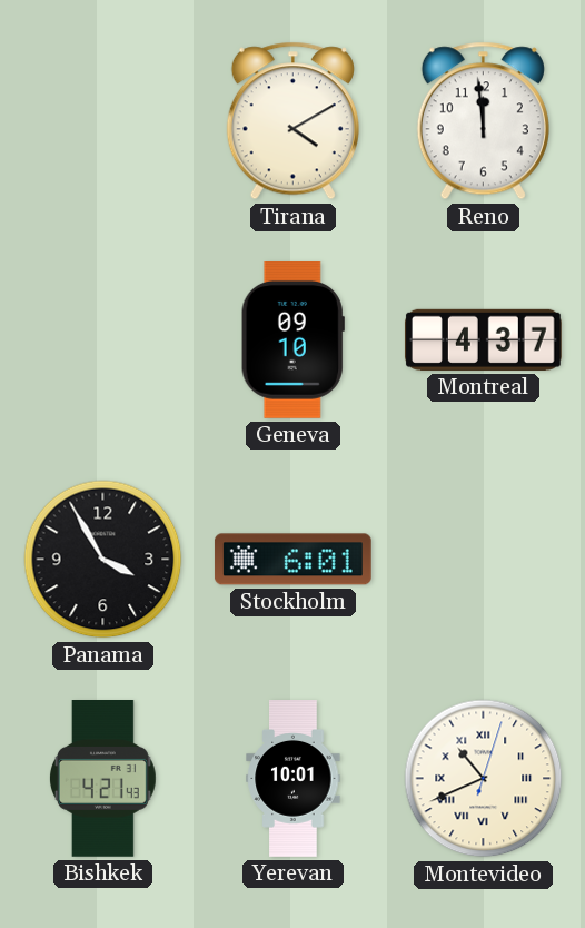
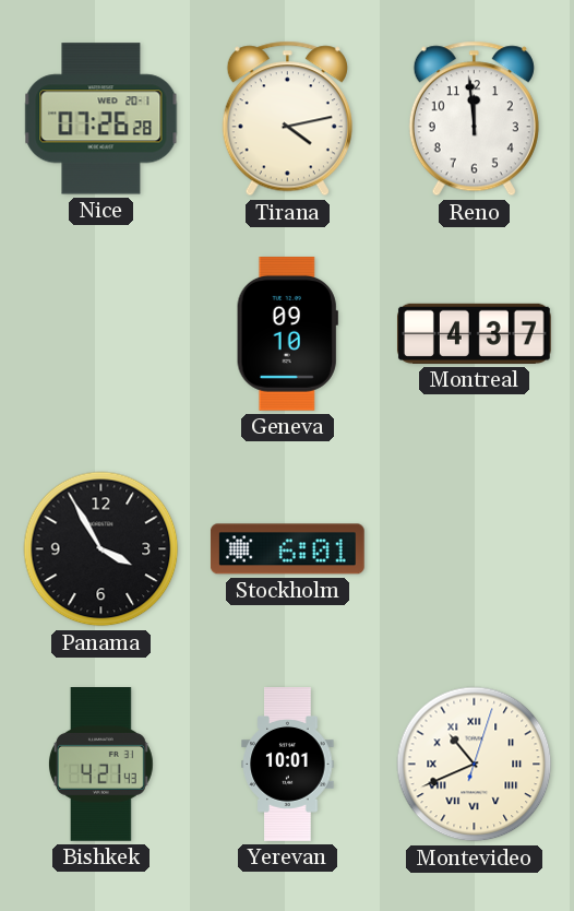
Nice: none -> 07:26
Tirana: 4:10 -> 4:13
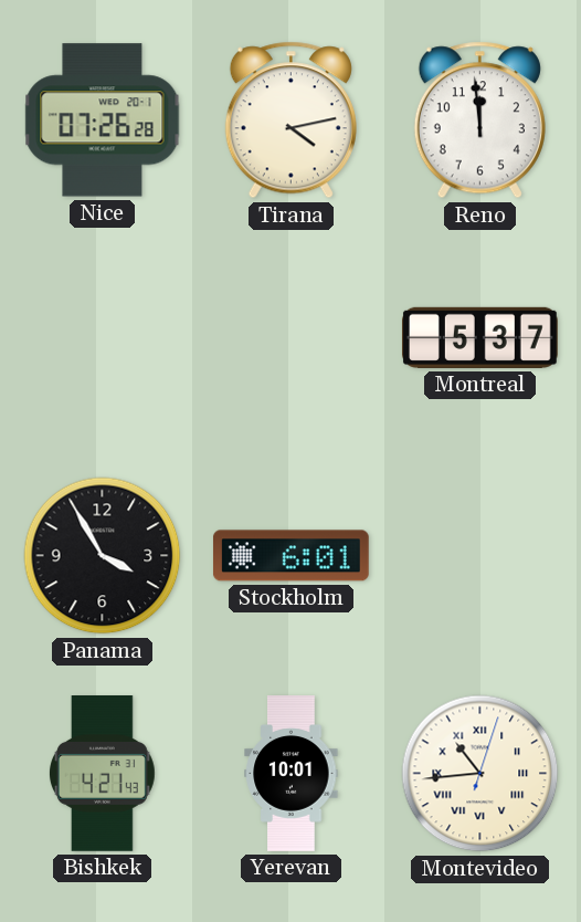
Geneva: 09:10 -> none
Montreal: 4:37 -> 5:37
Montevideo: 10:41 -> 10:44
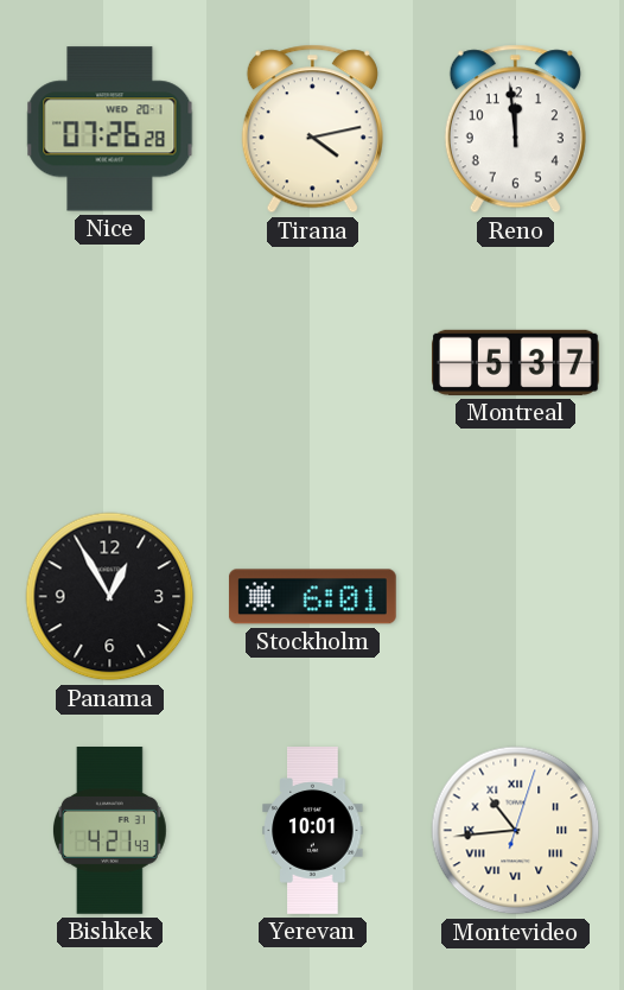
Panama: 3:55 -> 12:55
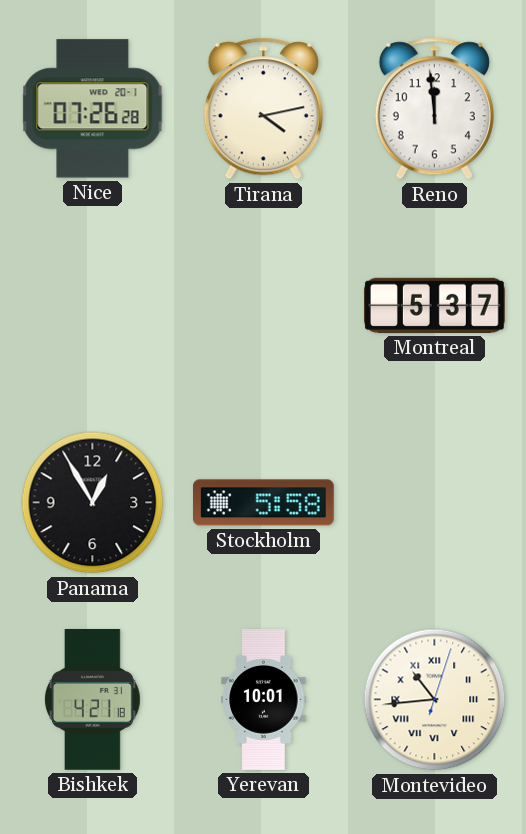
Stockholm: 6:01 -> 5:58
Bishkek: 4:21:43 -> 4:21:18
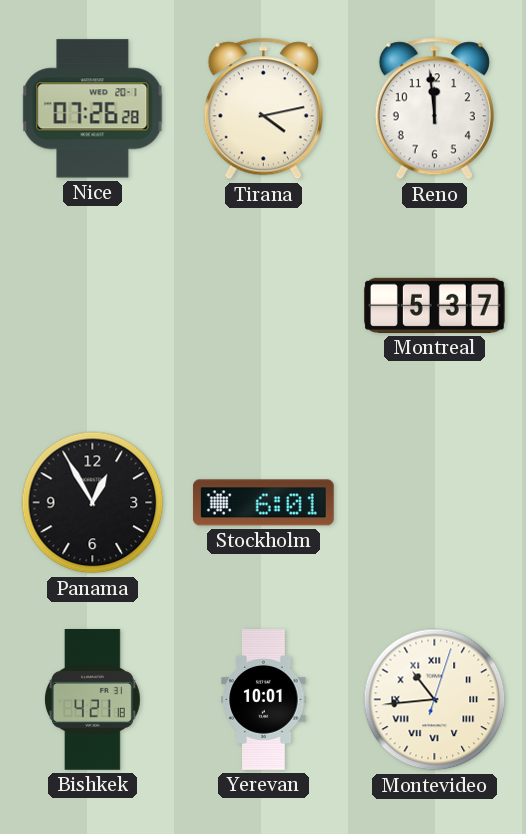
Stockholm: 5:58 -> 6:01
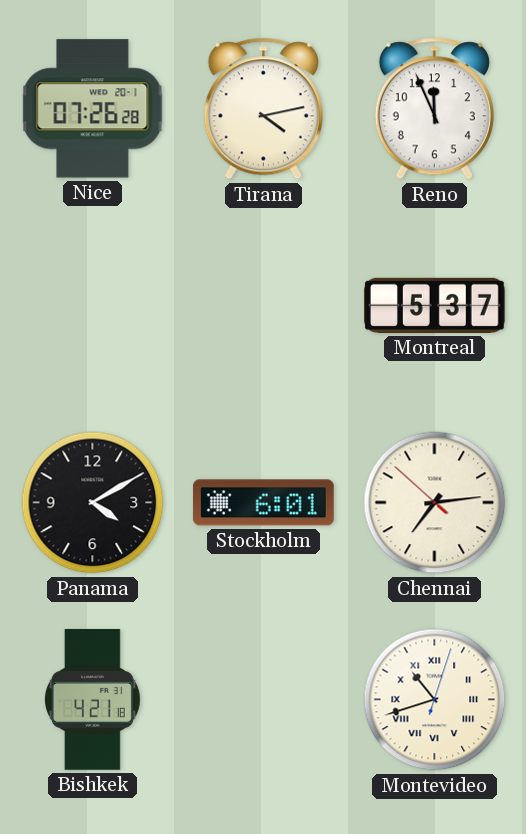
Reno: 11:59 -> 11:56
Panama: 12:55 -> 4:10
Chennai: none -> 7:13
Yerevan: 10:01 -> none
Montevideo: 10:44 -> 10:42
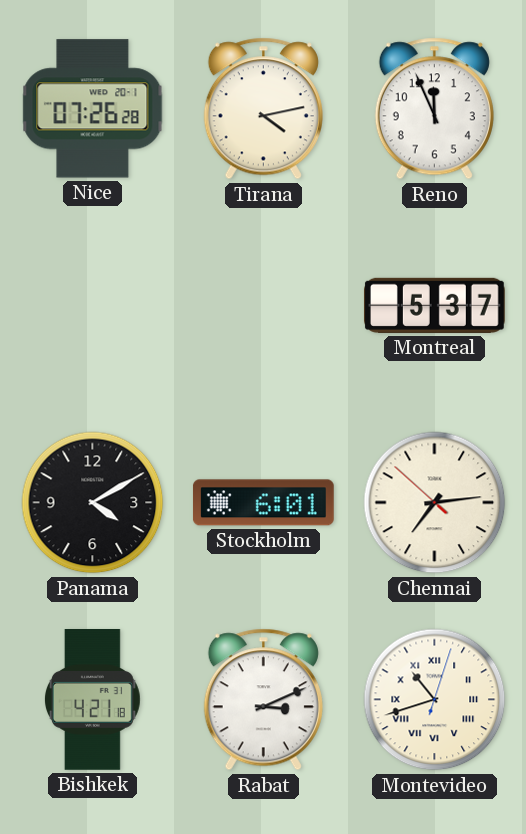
Rabat: none -> 3:11
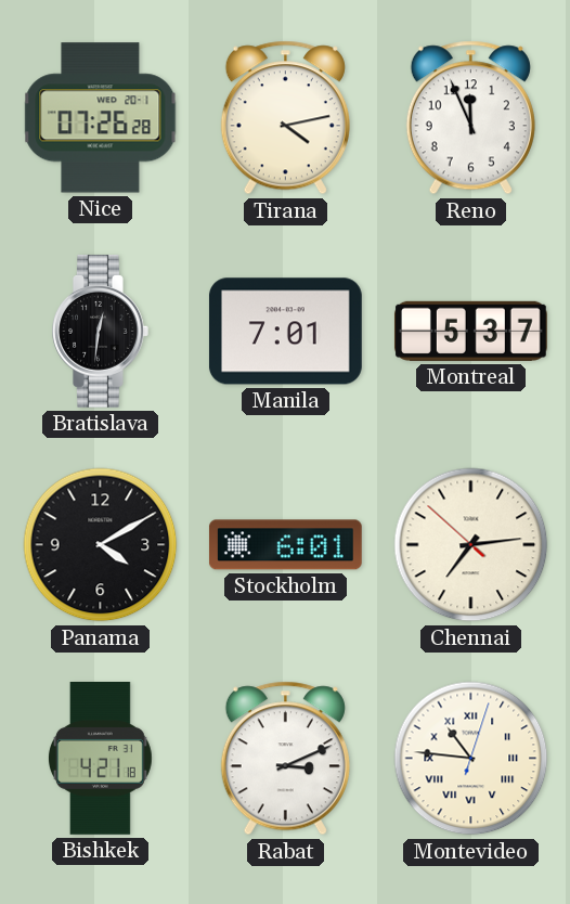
Bratislava: none -> 12:31
Manila: none -> 7:01
Montevideo: 10:42 -> 10:46
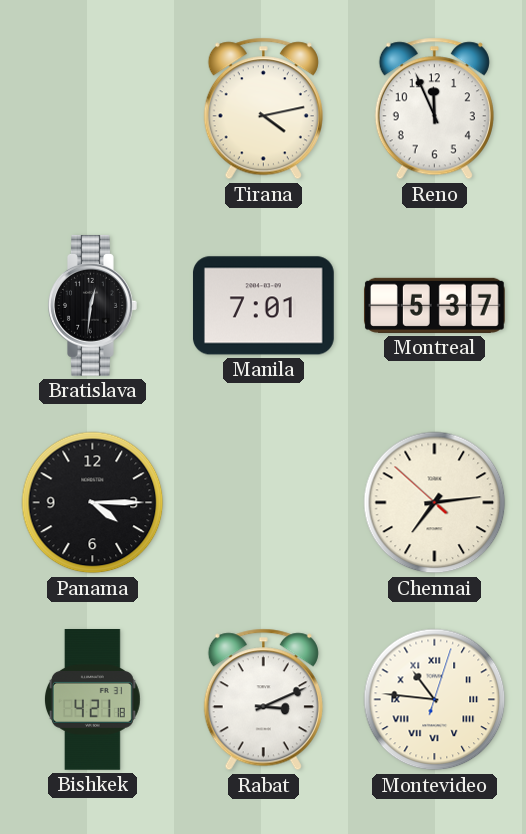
Nice: 07:26 -> none
Panama: 4:10 -> 4:15
Stockholm: 6:01 -> none
